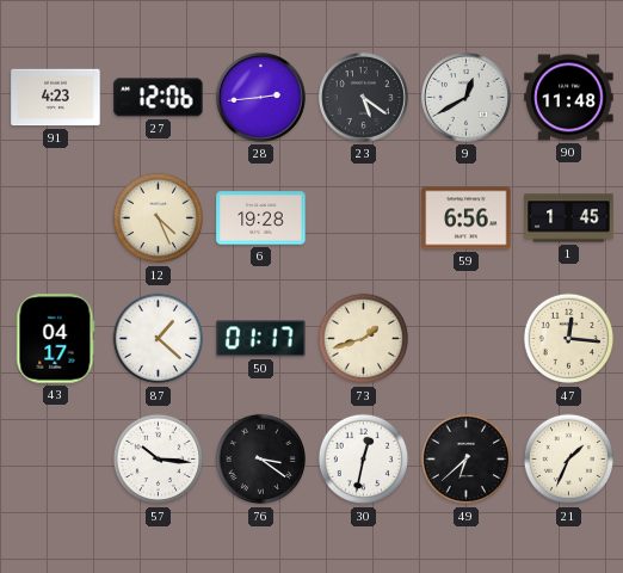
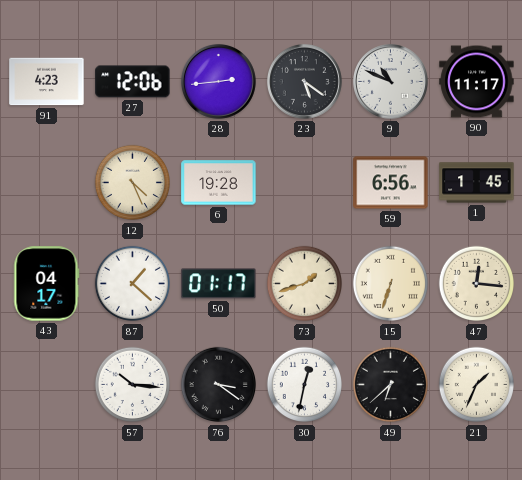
9: 12:40 -> 10:49
90: 11:48 -> 11:17
15: none -> 6:33
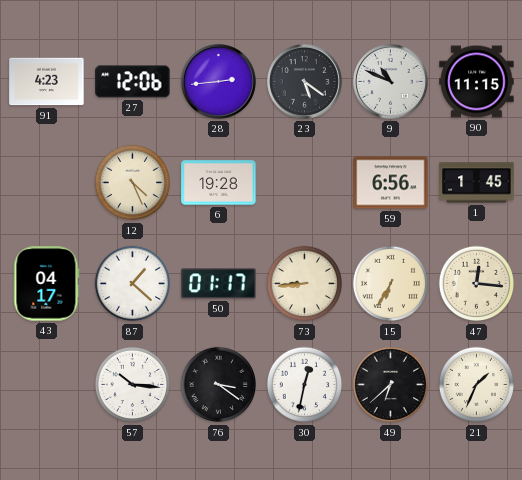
90: 11:17 -> 11:15
73: 1:42 -> 8:44
15: 6:33 -> 6:35
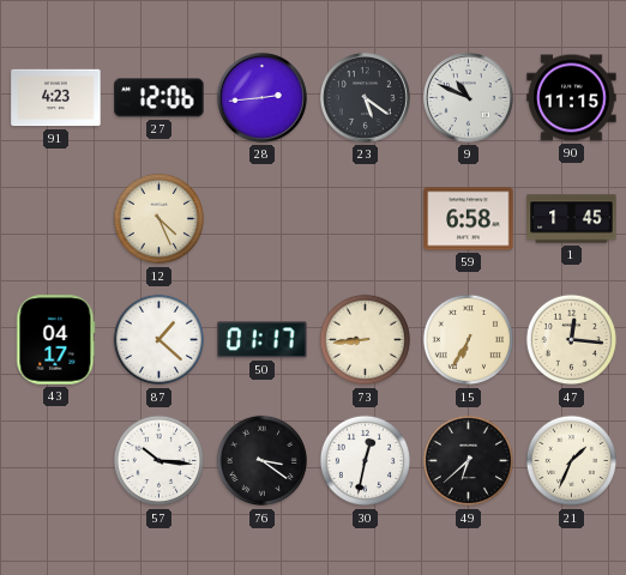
6: 19:28 -> none
59: 6:56 -> 6:58
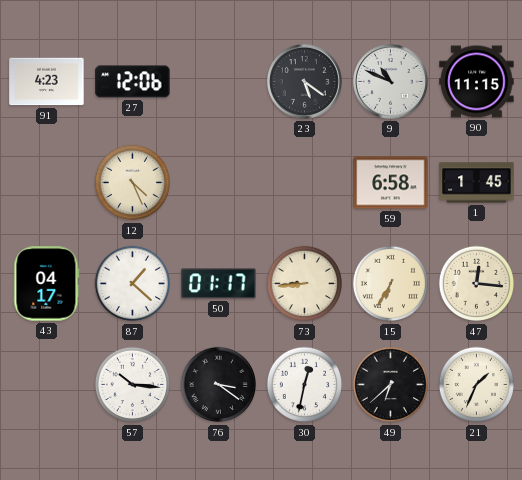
28: 2:44 -> none
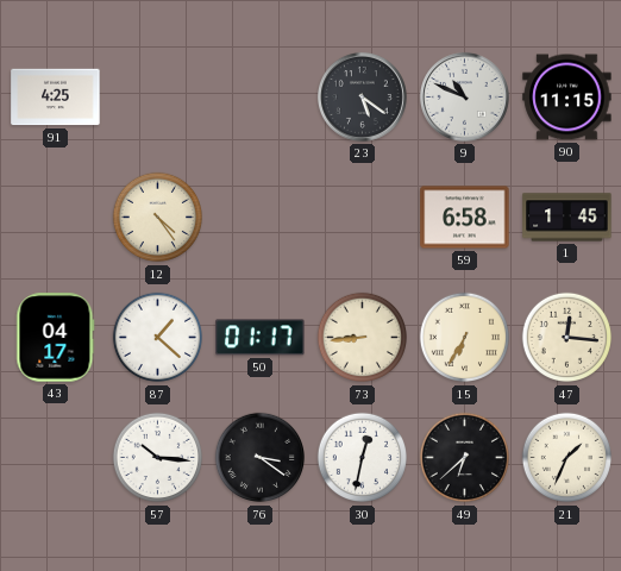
91: 4:23 -> 4:25
27: 12:06 -> none
12: 4:26 -> 4:24
